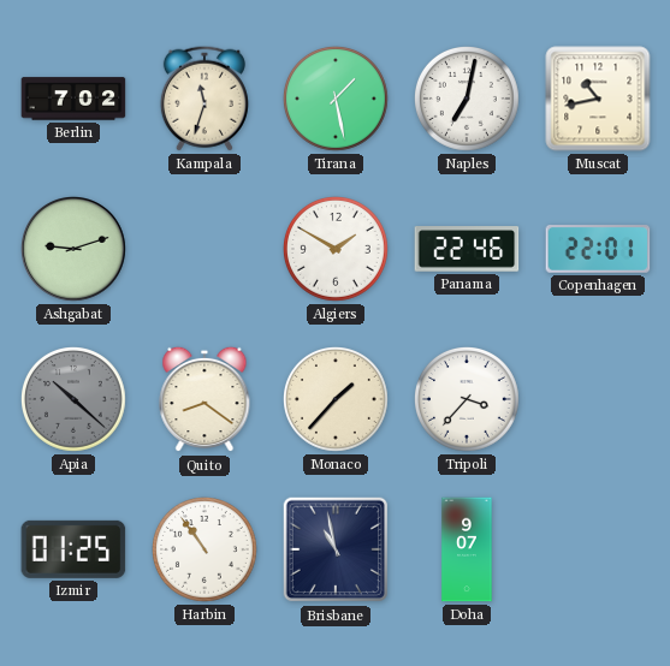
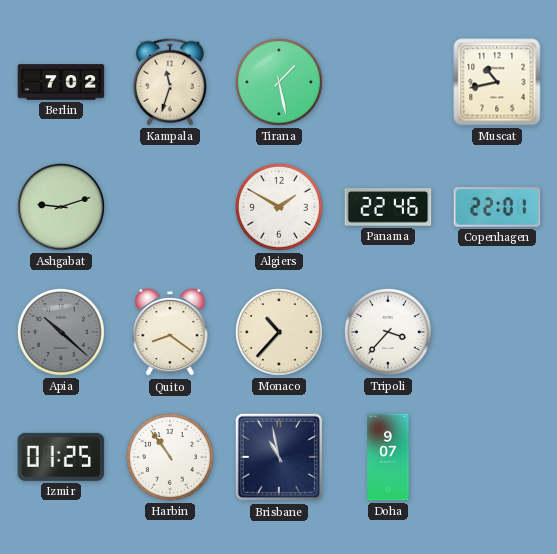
Naples: 7:02 -> none
Monaco: 1:37 -> 10:37
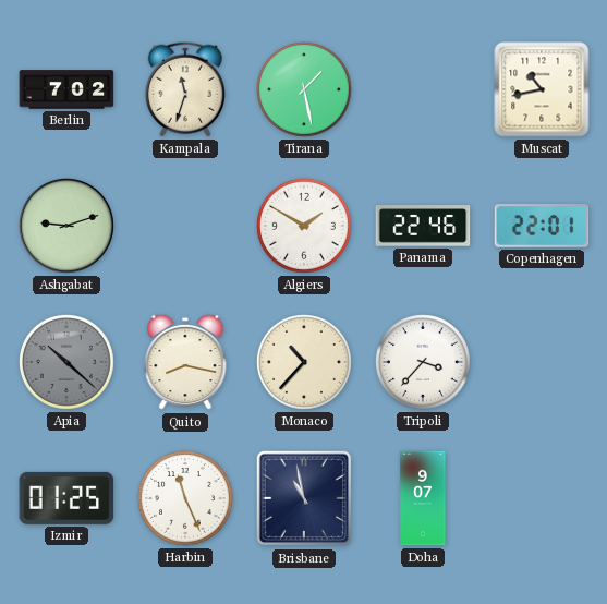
Quito: 8:21 -> 8:17
Harbin: 10:54 -> 11:26
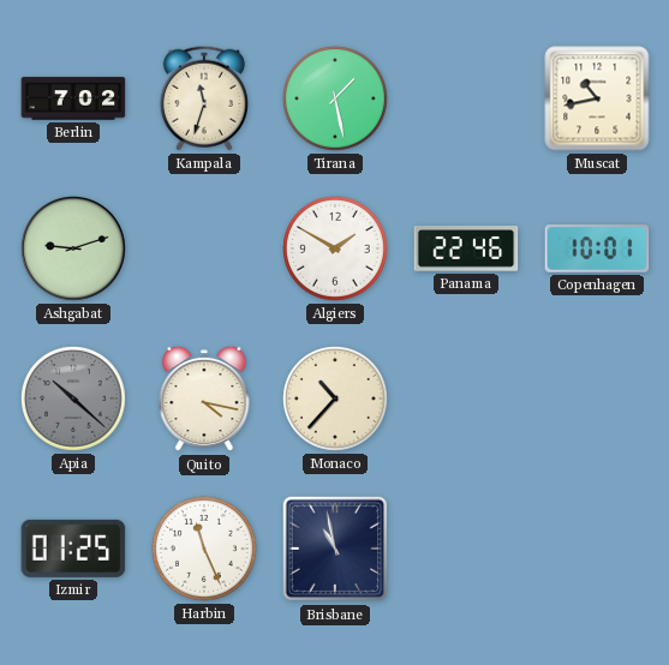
Copenhagen: 22:01 -> 10:01
Quito: 8:17 -> 4:17
Tripoli: 3:37 -> none
Doha: 9:07 -> none
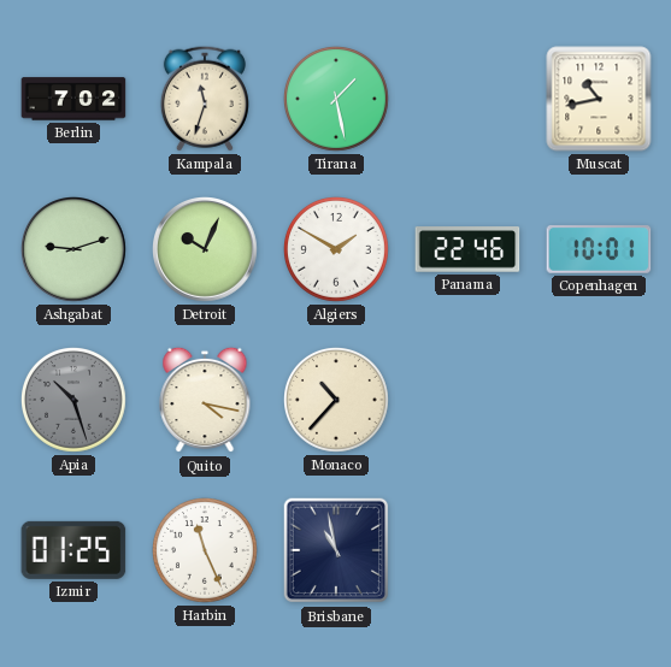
Detroit: none -> 10:04
Apia: 10:22 -> 10:27
